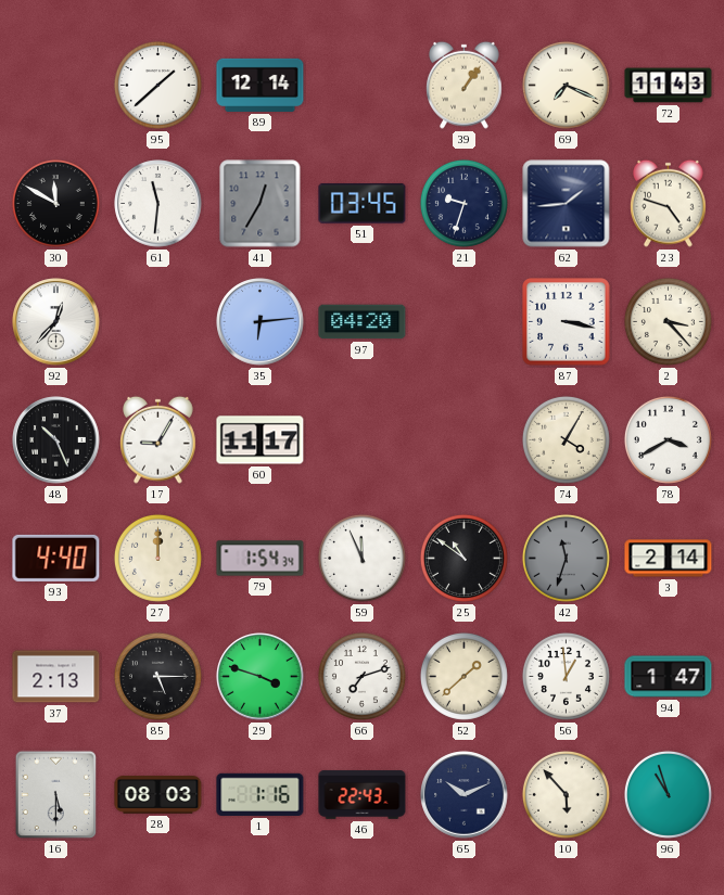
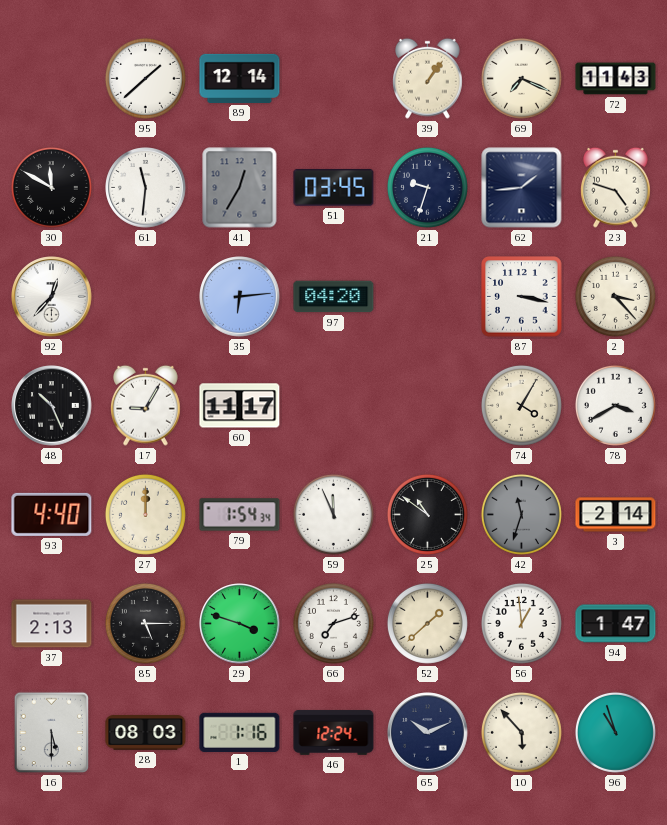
46: 22:43 -> 12:24
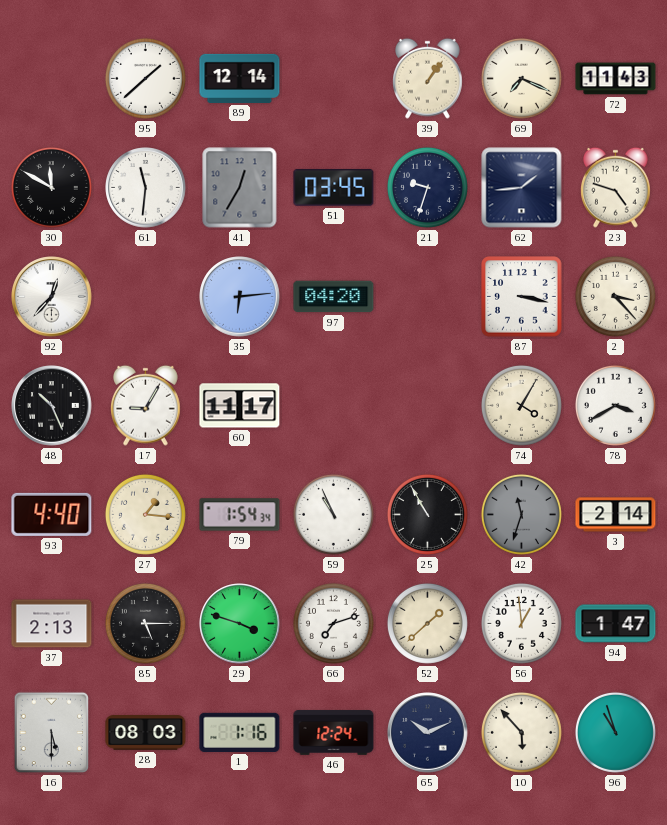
27: 12:00 -> 1:16
59: 11:56 -> 10:56
25: 10:51 -> 10:55
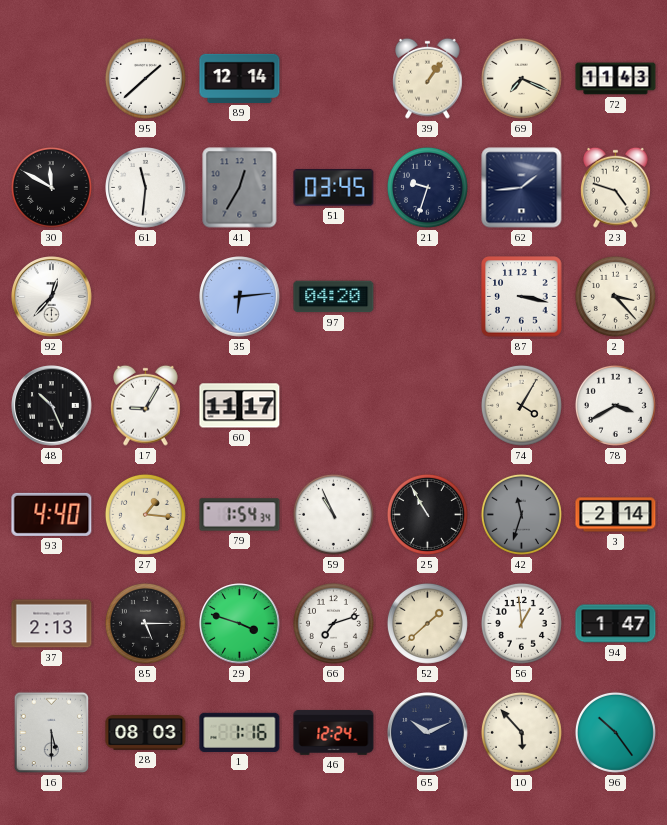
96: 10:57 -> 10:24
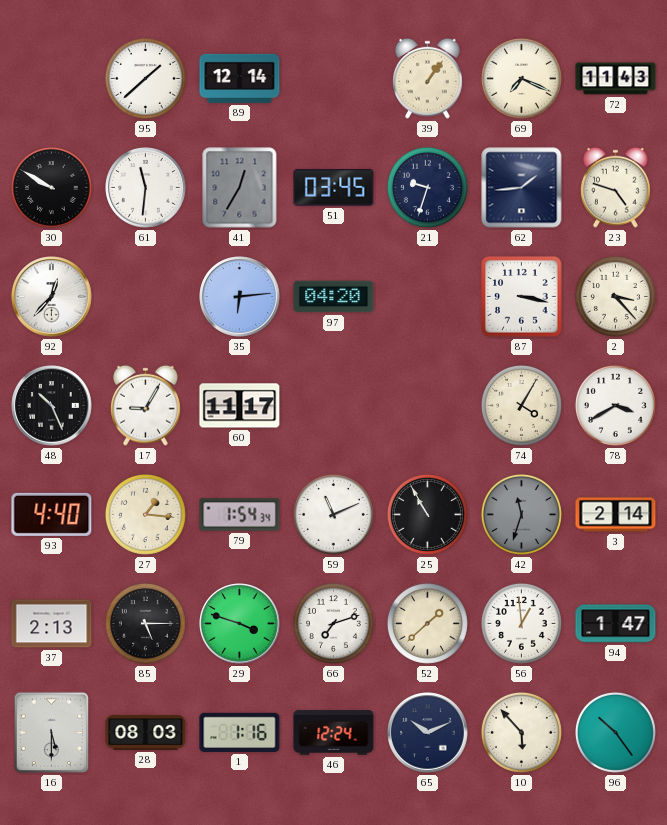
30: 11:50 -> 9:50
59: 10:56 -> 11:11
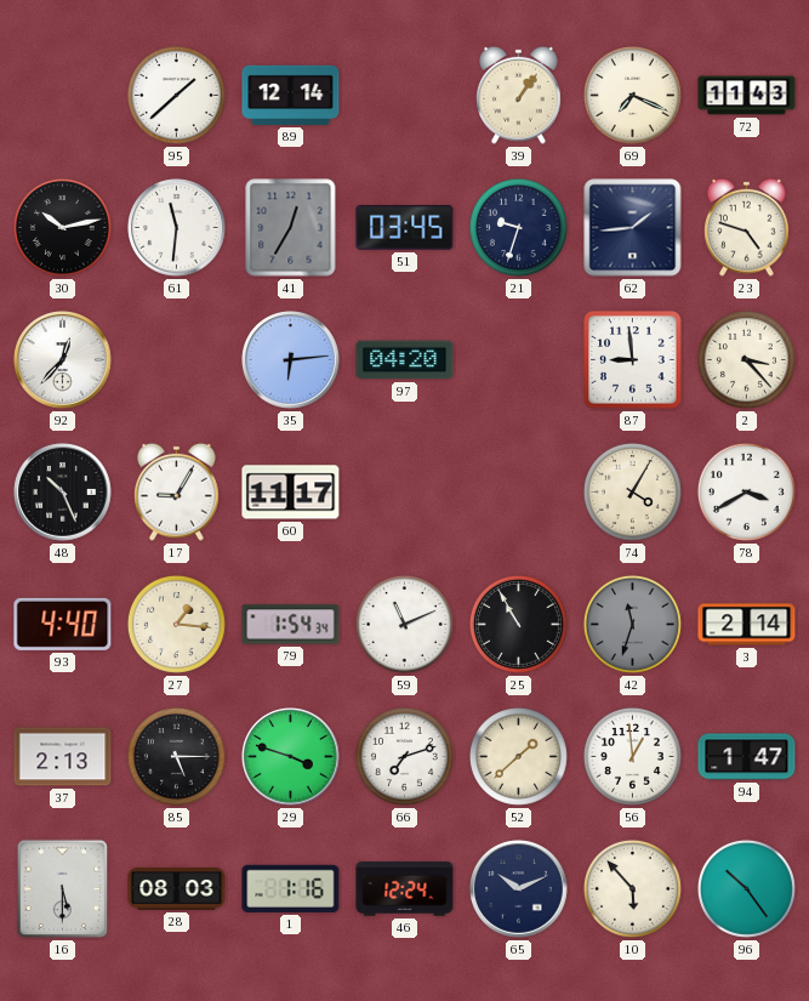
30: 9:50 -> 10:13
87: 3:17 -> 8:59
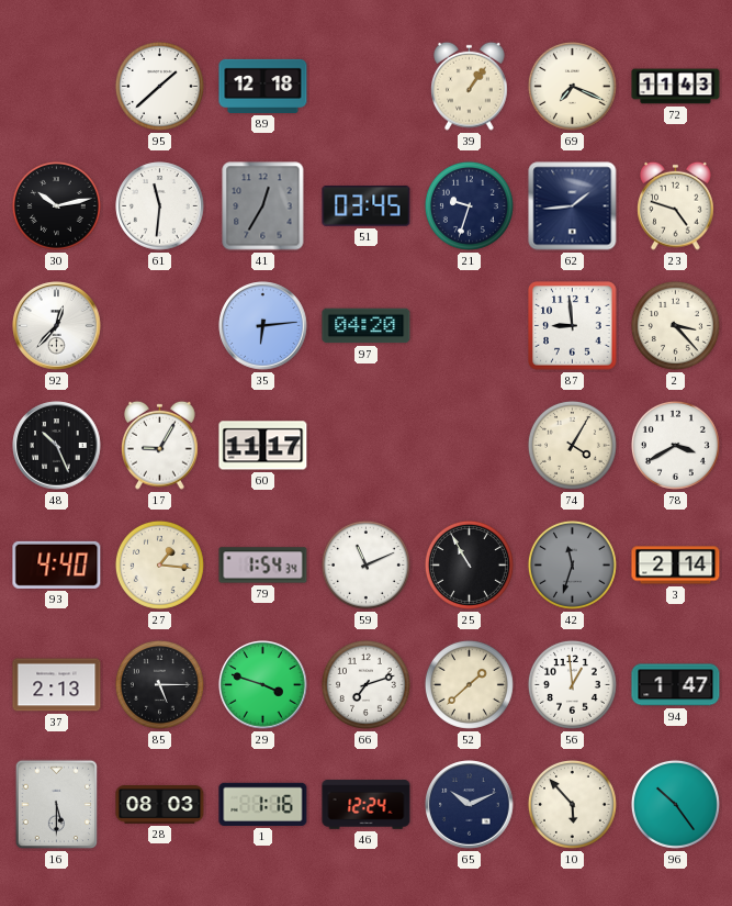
89: 12:14 -> 12:18
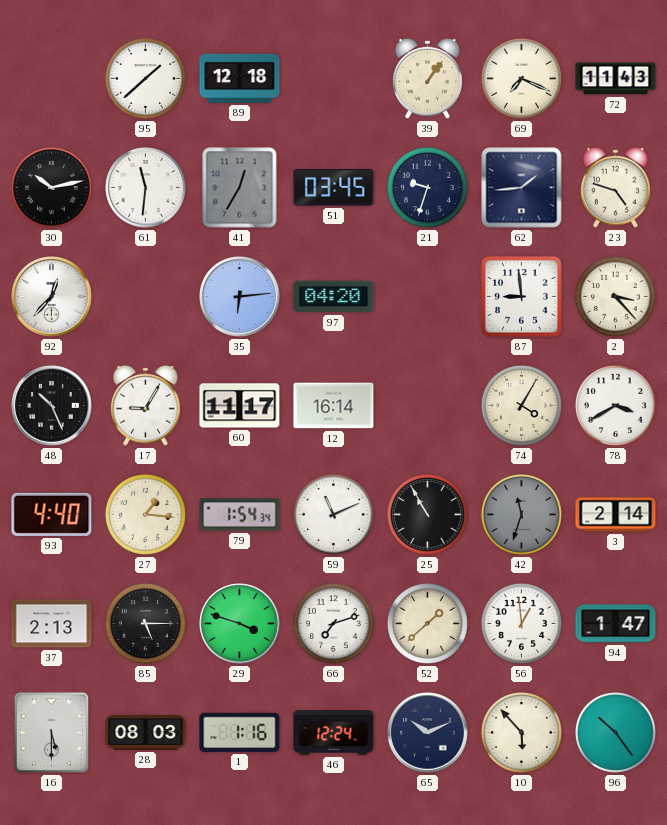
12: none -> 16:14
